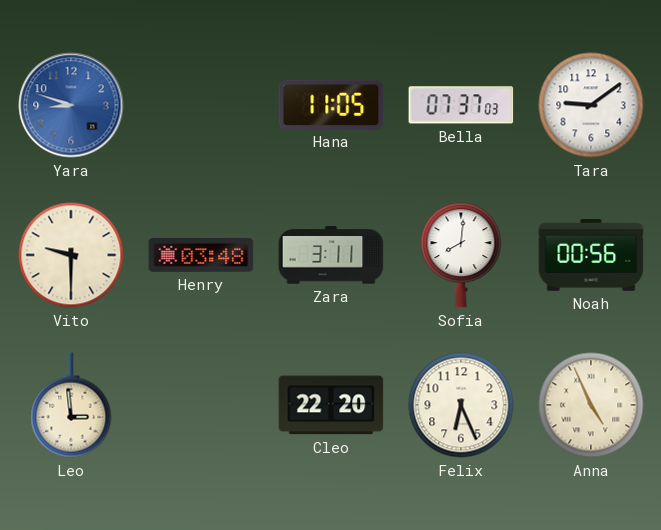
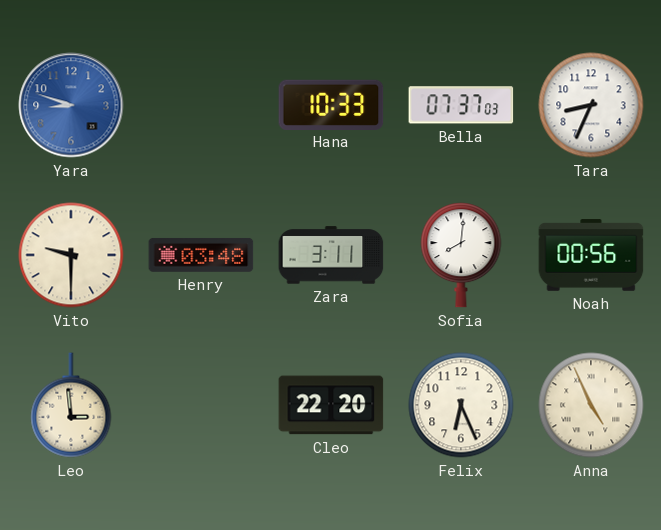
Hana: 11:05 -> 10:33
Tara: 9:09 -> 8:34
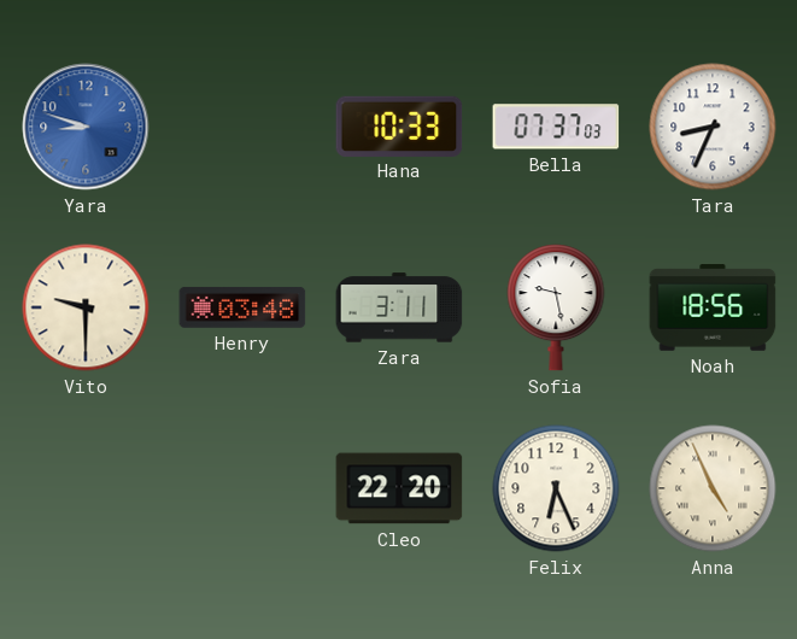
Sofia: 8:01 -> 9:28
Noah: 00:56 -> 18:56
Leo: 2:59 -> none
